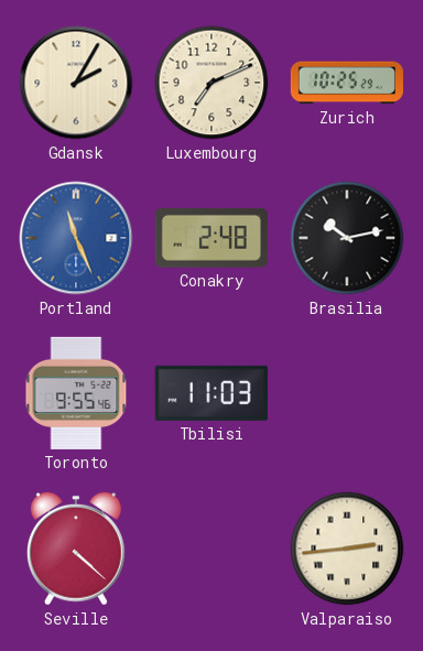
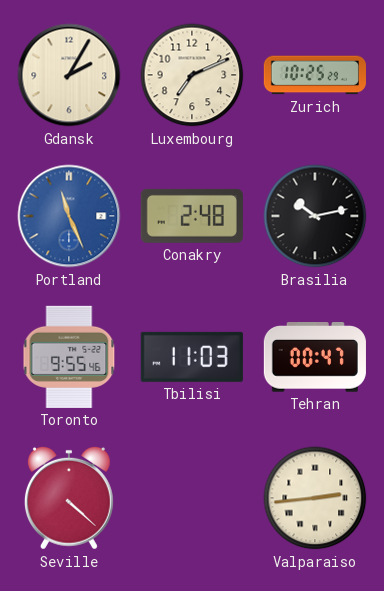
Tehran: none -> 00:47
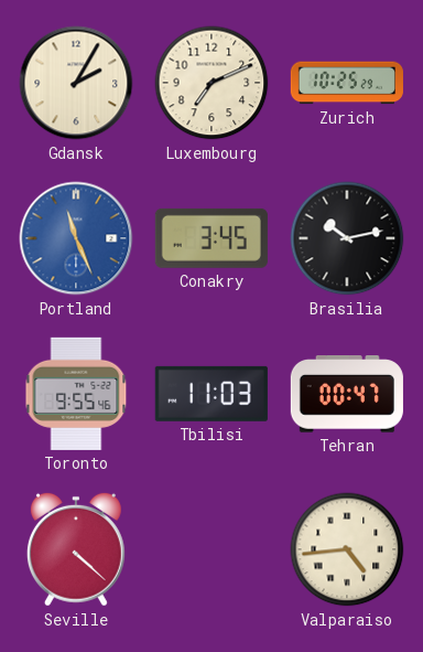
Conakry: 2:48 -> 3:45
Valparaiso: 2:44 -> 4:44
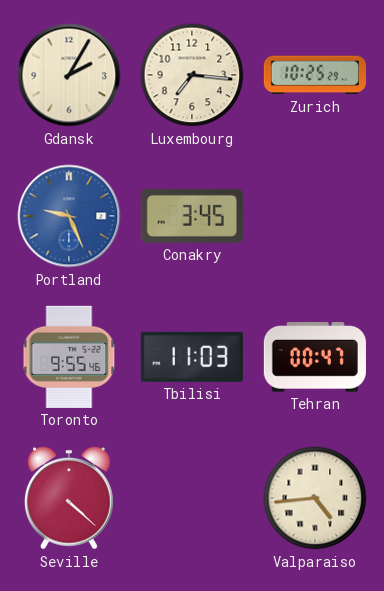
Luxembourg: 7:11 -> 7:16
Portland: 11:26 -> 9:26
Brasilia: 10:13 -> none
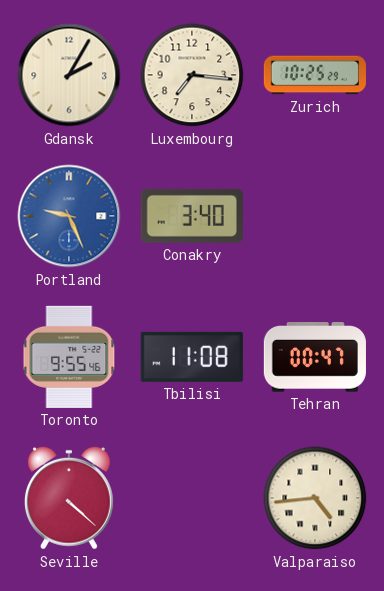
Conakry: 3:45 -> 3:40
Tbilisi: 11:03 -> 11:08
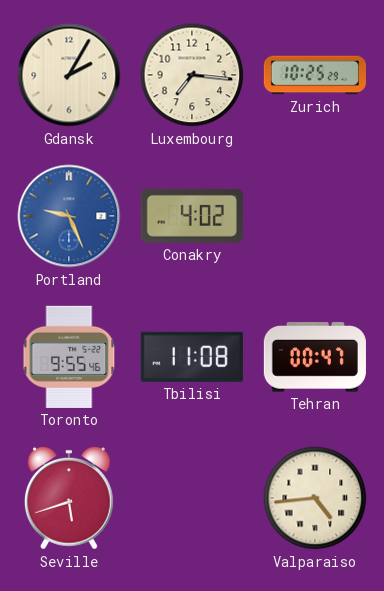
Conakry: 3:40 -> 4:02
Seville: 4:22 -> 5:42
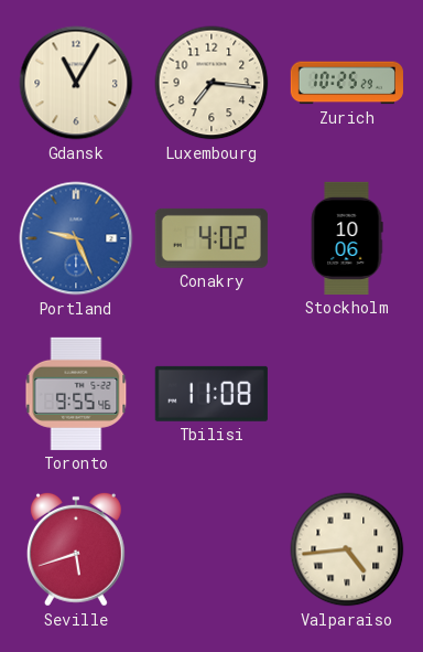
Gdansk: 2:05 -> 11:05
Stockholm: none -> 10:06
Tehran: 00:47 -> none
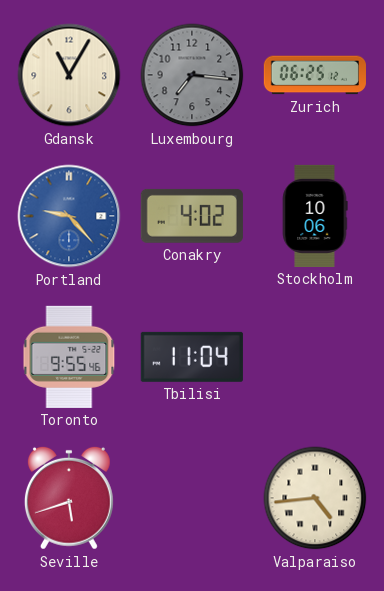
Luxembourg dial: cream -> grey
Zurich: 10:25 -> 06:25
Portland: 9:26 -> 9:23
Tbilisi: 11:08 -> 11:04
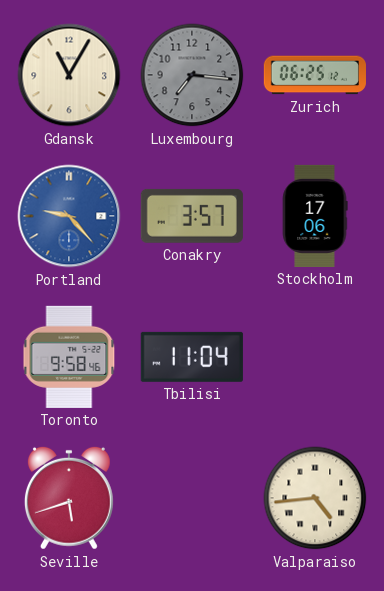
Conakry: 4:02 -> 3:57
Stockholm: 10:06 -> 17:06
Toronto: 9:55 -> 9:58
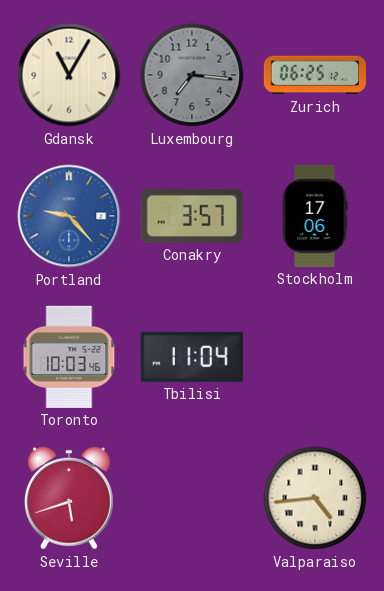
Toronto: 9:58 -> 10:03
